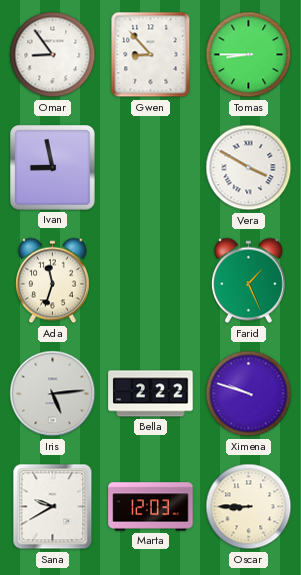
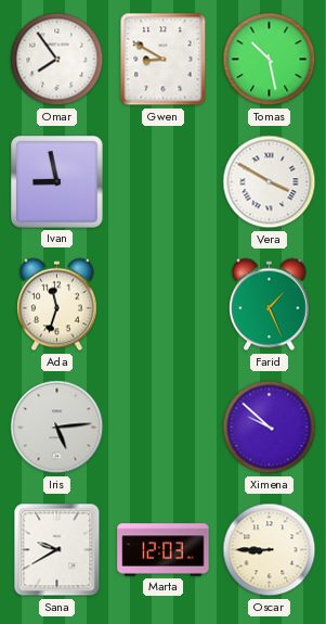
Omar: 8:54 -> 7:54
Gwen: 8:53 -> 8:50
Tomas: 8:45 -> 10:28
Bella: 2:22 -> none
Ximena: 9:48 -> 9:52
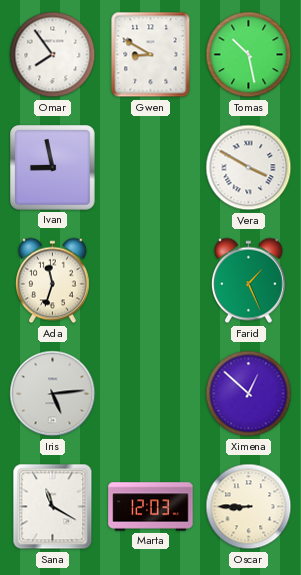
Ximena: 9:52 -> 12:52
Sana: 9:40 -> 11:20
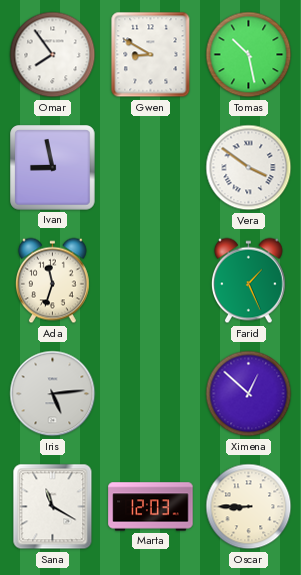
Vera: 3:50 -> 3:51
